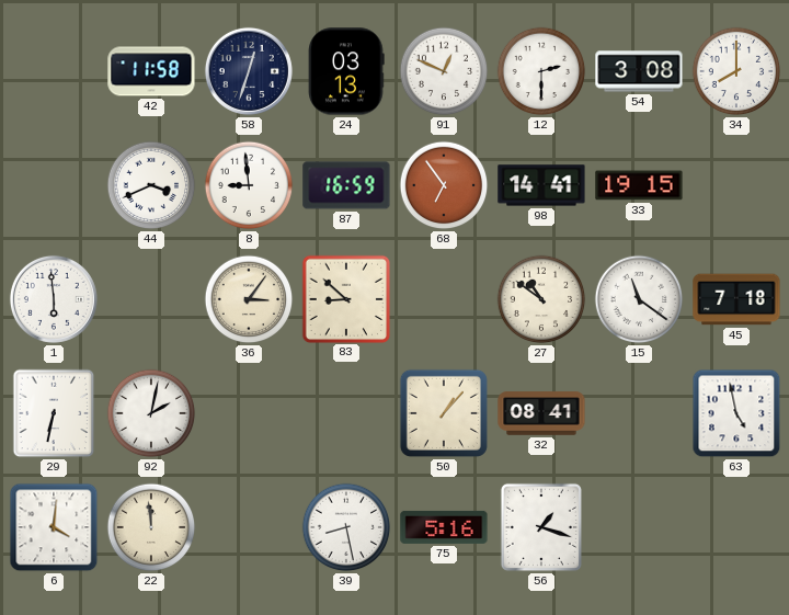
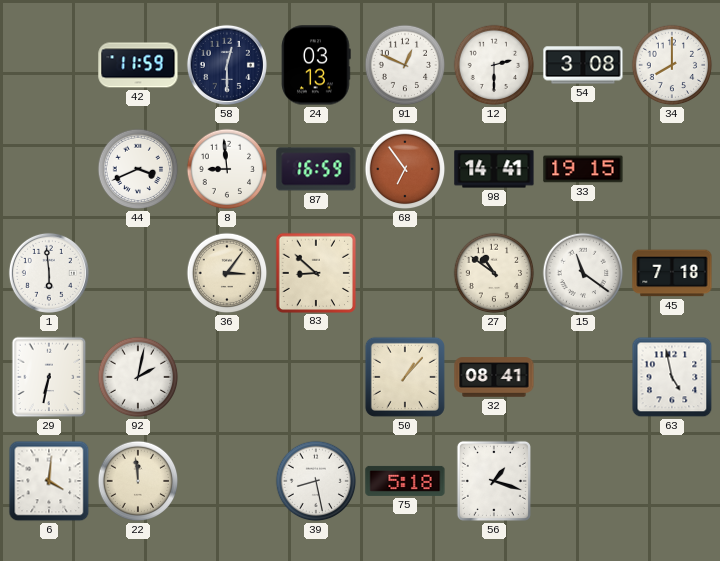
42: 11:58 -> 11:59
58: 12:33 -> 12:30
75: 5:16 -> 5:18
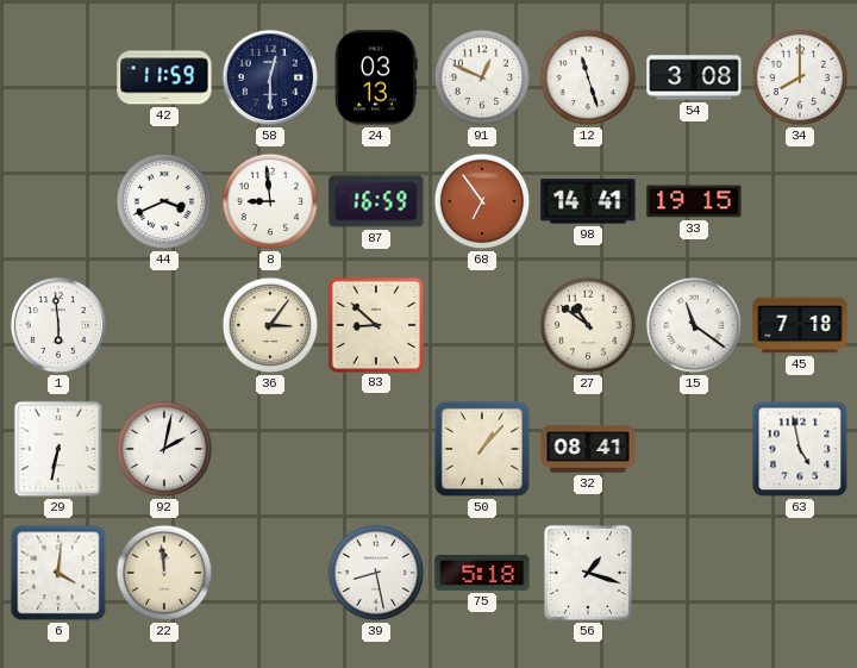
12: 2:30 -> 11:27
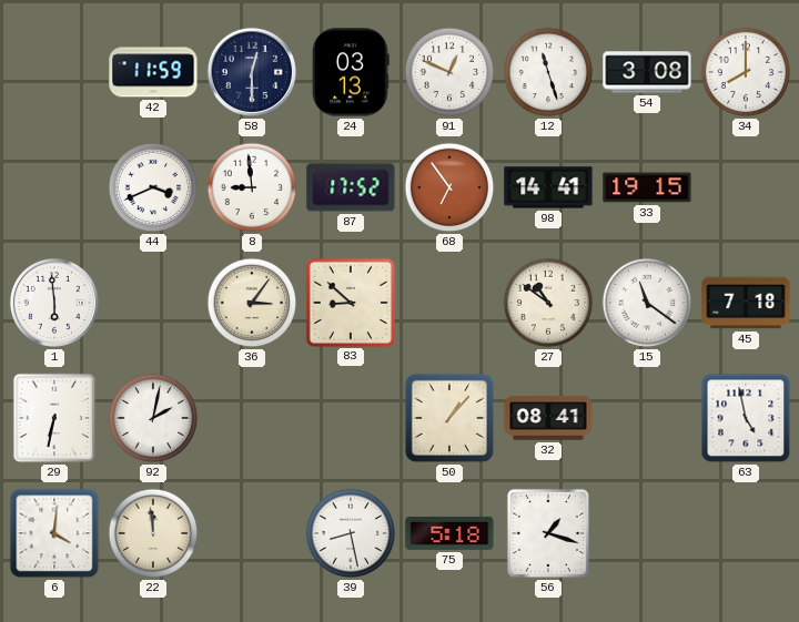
87: 16:59 -> 17:52
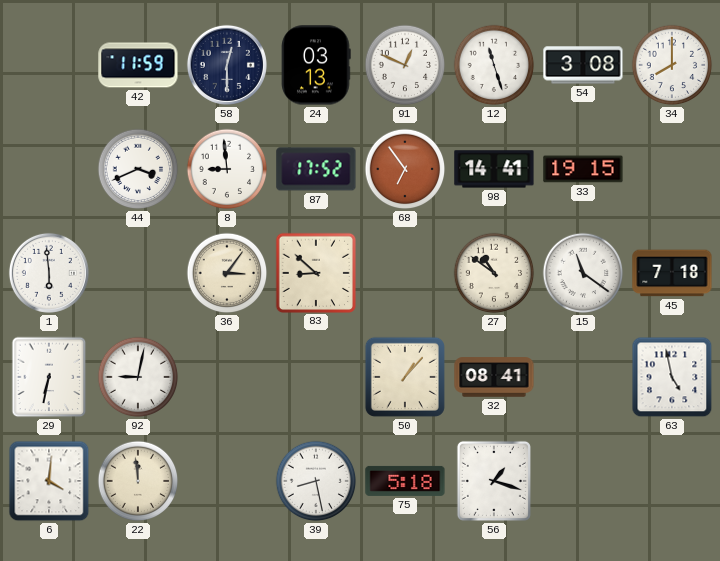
92: 2:02 -> 9:02
